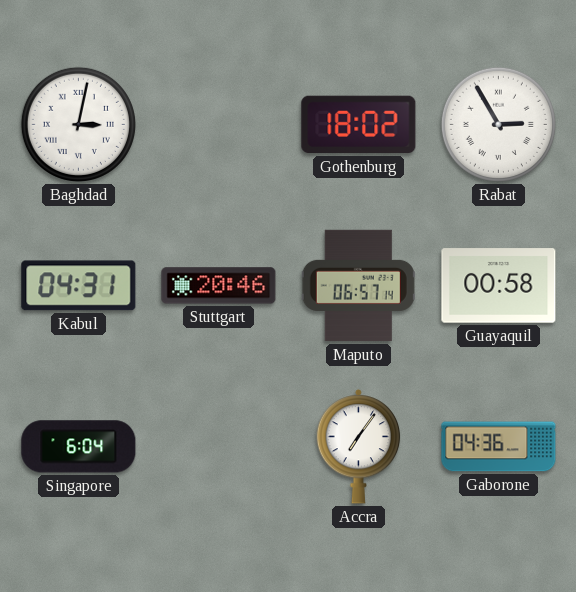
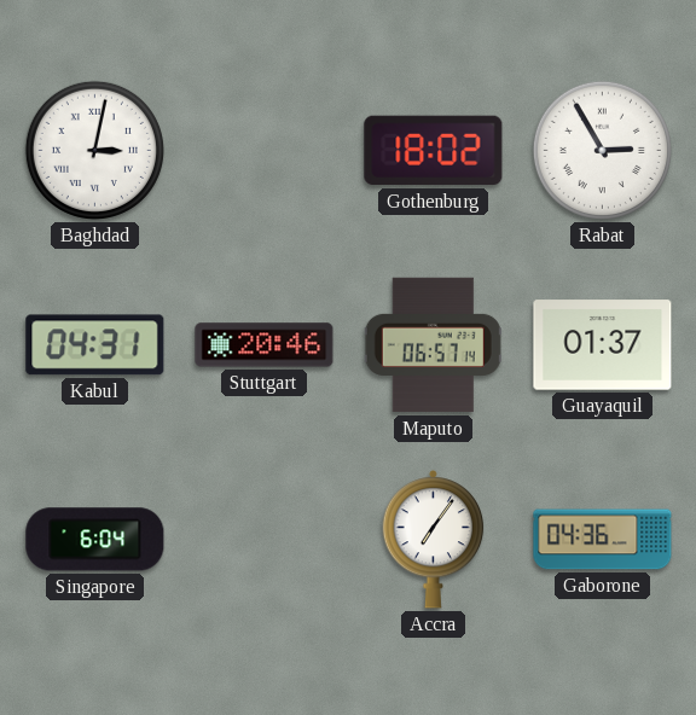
Guayaquil: 00:58 -> 01:37
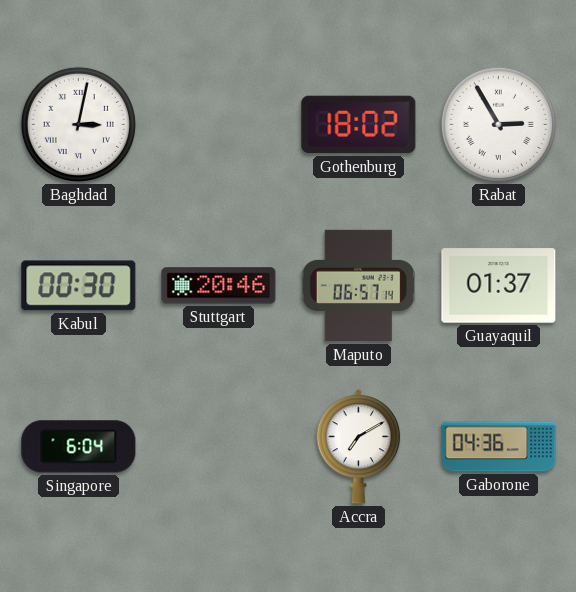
Kabul: 04:31 -> 00:30
Accra: 7:06 -> 7:10
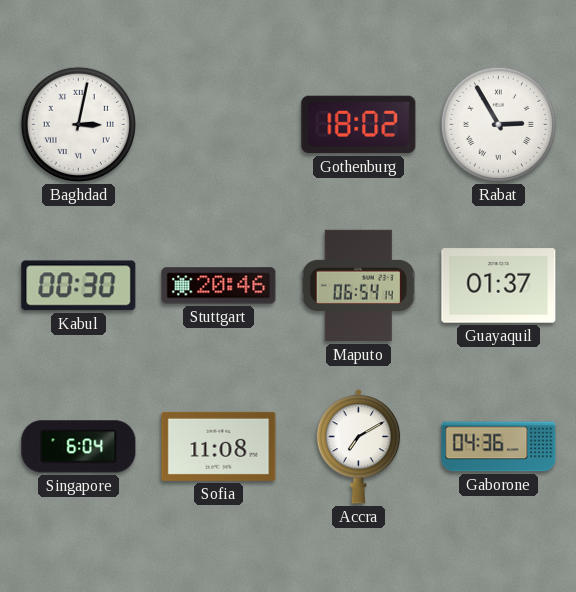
Maputo: 06:57 -> 06:54
Sofia: none -> 11:08
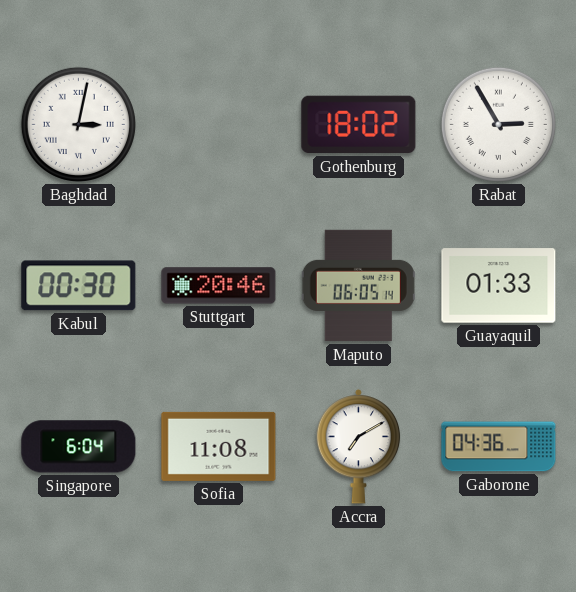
Maputo: 06:54 -> 06:05
Guayaquil: 01:37 -> 01:33
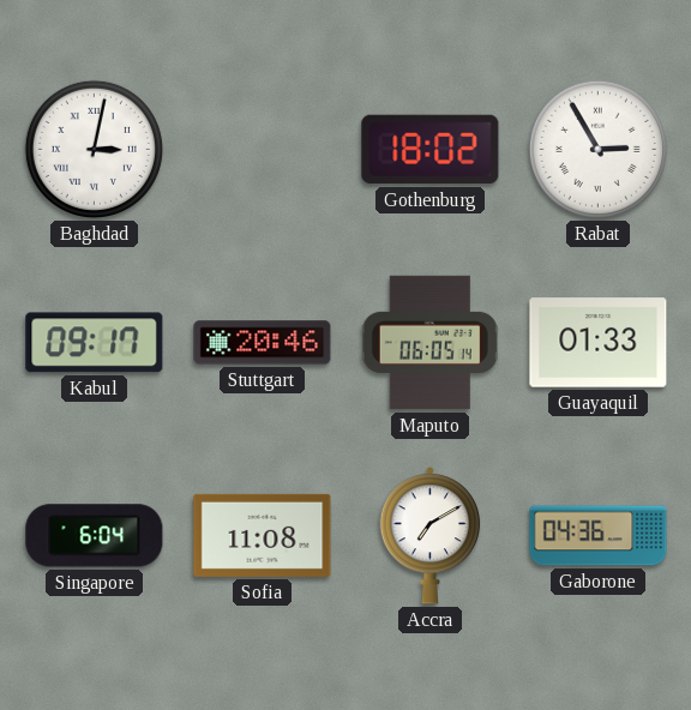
Kabul: 00:30 -> 09:17
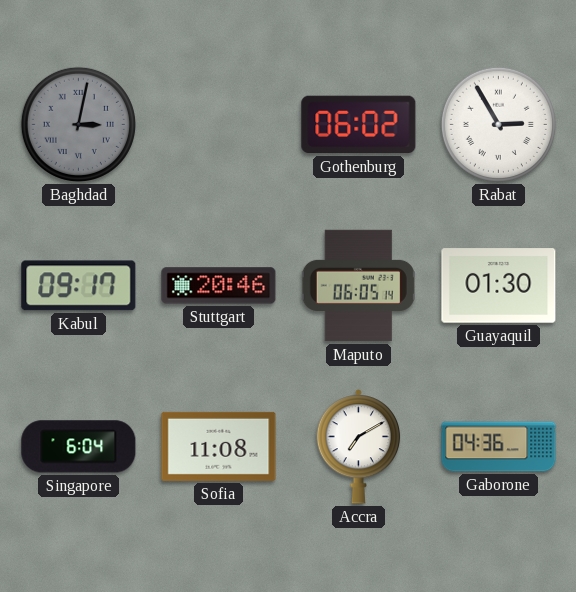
Baghdad dial: white -> grey
Gothenburg: 18:02 -> 06:02
Guayaquil: 01:33 -> 01:30
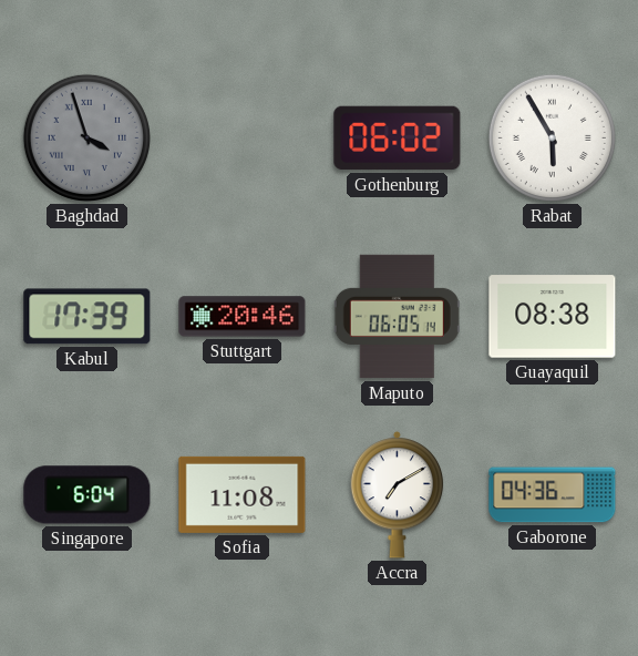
Baghdad: 3:02 -> 3:57
Rabat: 2:55 -> 5:55
Kabul: 09:17 -> 17:39
Guayaquil: 01:30 -> 08:38
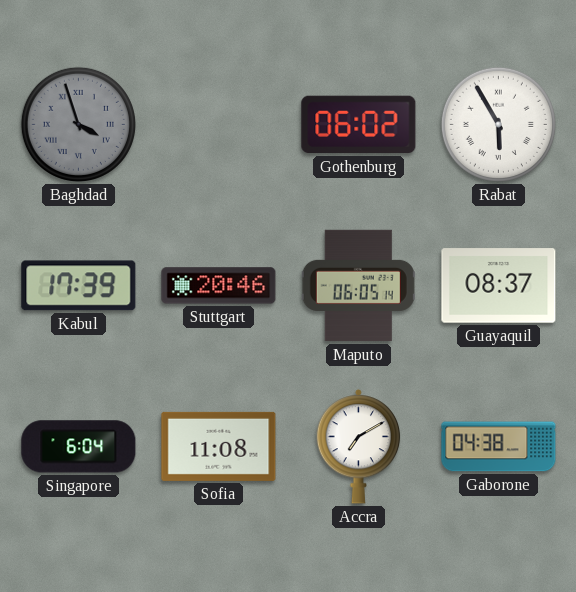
Guayaquil: 08:38 -> 08:37
Gaborone: 04:36 -> 04:38
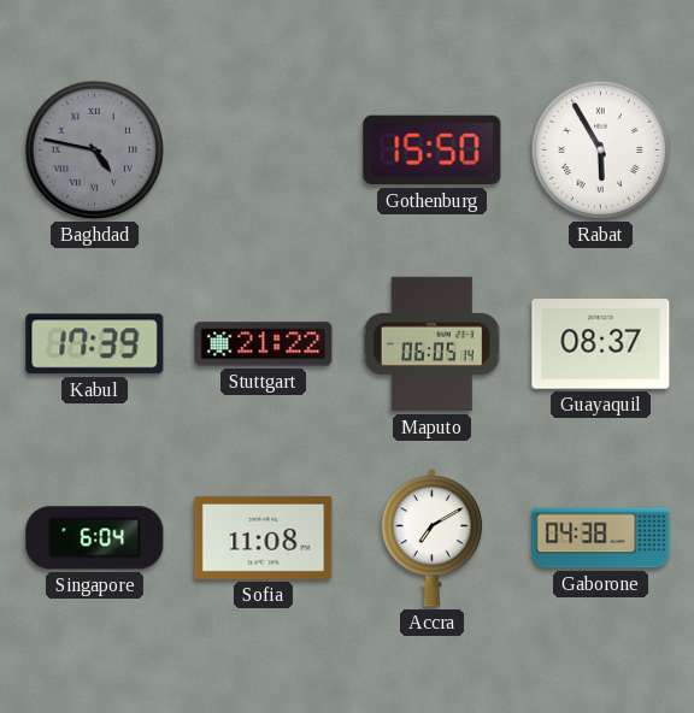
Baghdad: 3:57 -> 4:47
Gothenburg: 06:02 -> 15:50
Stuttgart: 20:46 -> 21:22
